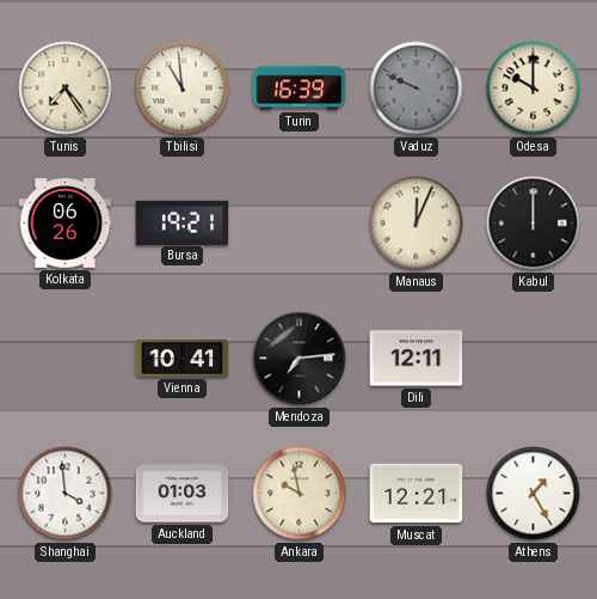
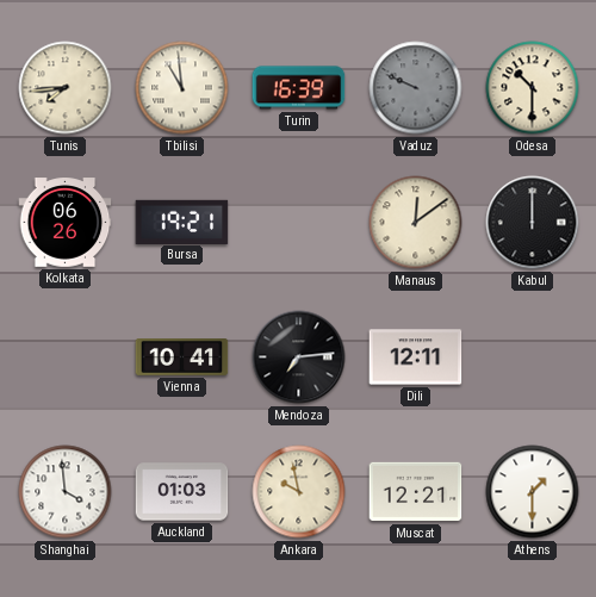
Tunis: 7:24 -> 7:44
Odesa: 10:00 -> 10:30
Manaus: 12:04 -> 12:09
Athens: 1:25 -> 1:30
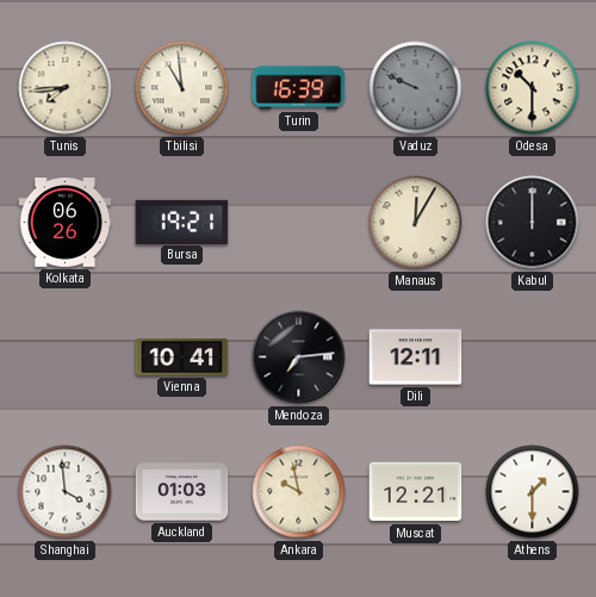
Manaus: 12:09 -> 12:05
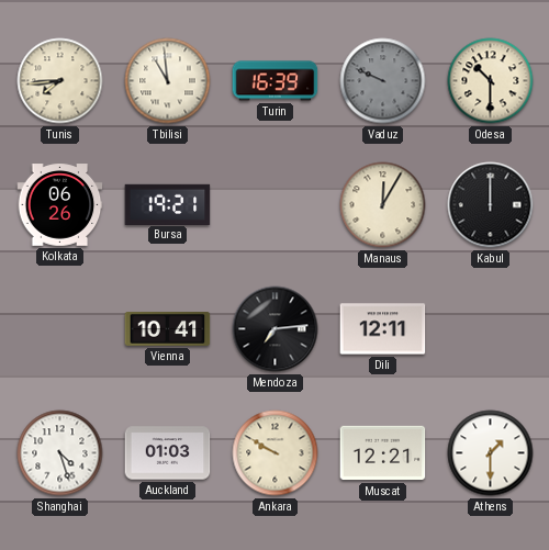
Shanghai: 3:59 -> 4:27
Ankara: 9:58 -> 9:50
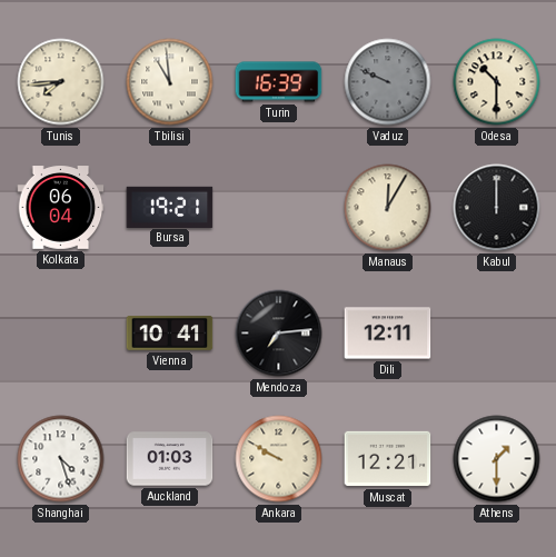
Kolkata: 06:26 -> 06:04
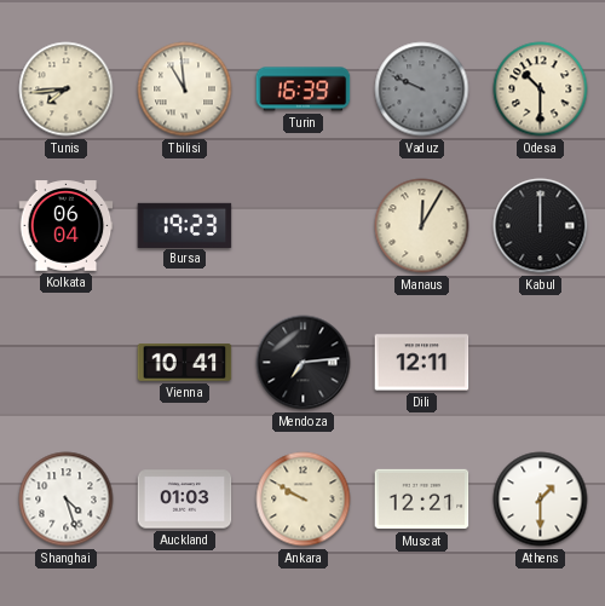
Bursa: 19:21 -> 19:23
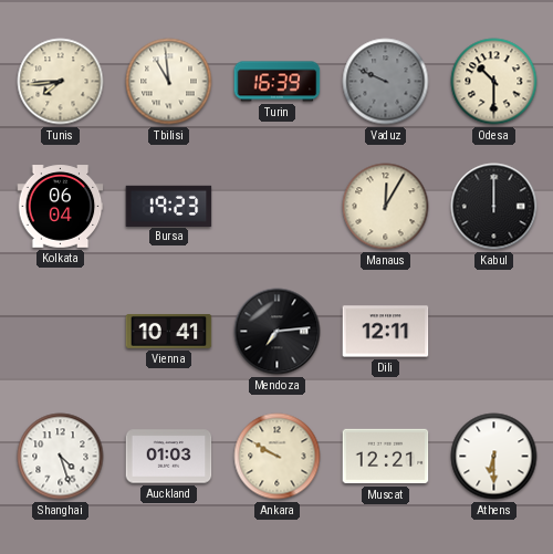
Athens: 1:30 -> 6:30
